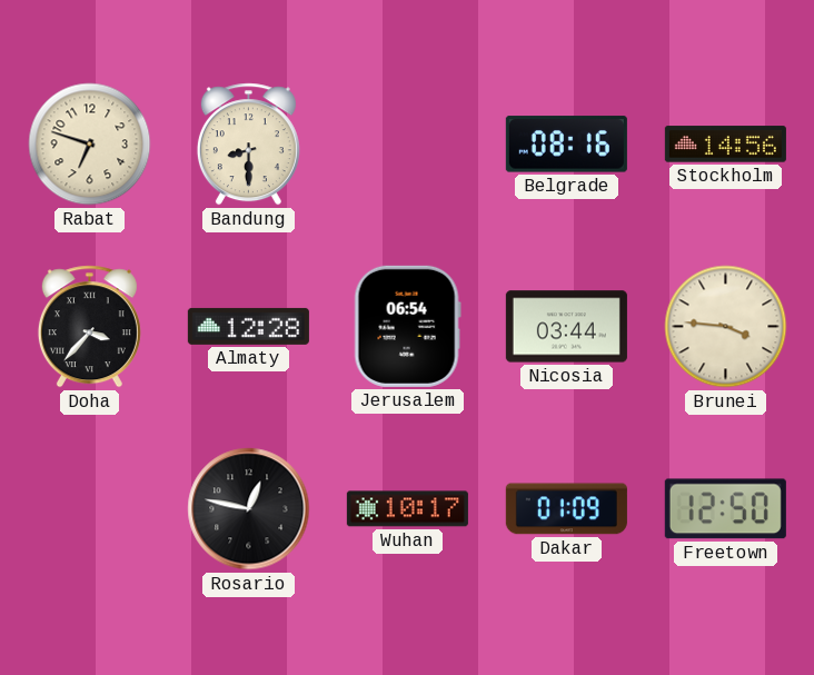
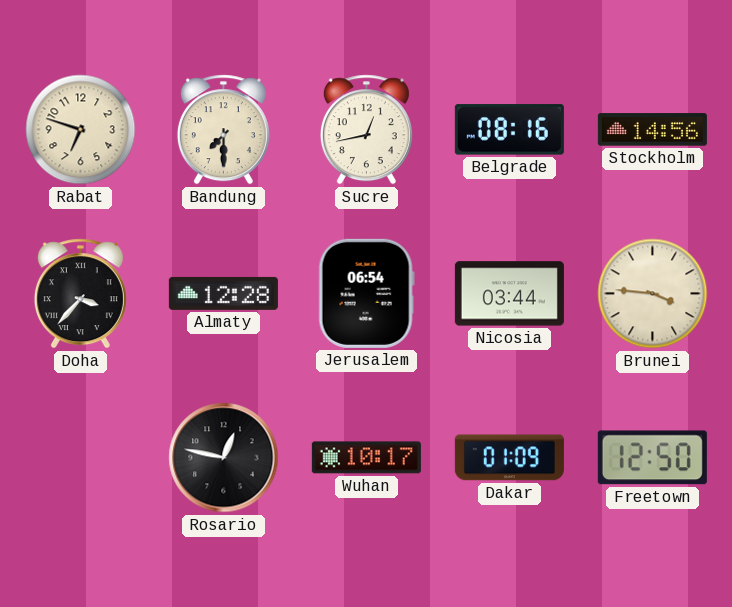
Bandung: 8:30 -> 7:30
Sucre: none -> 12:43
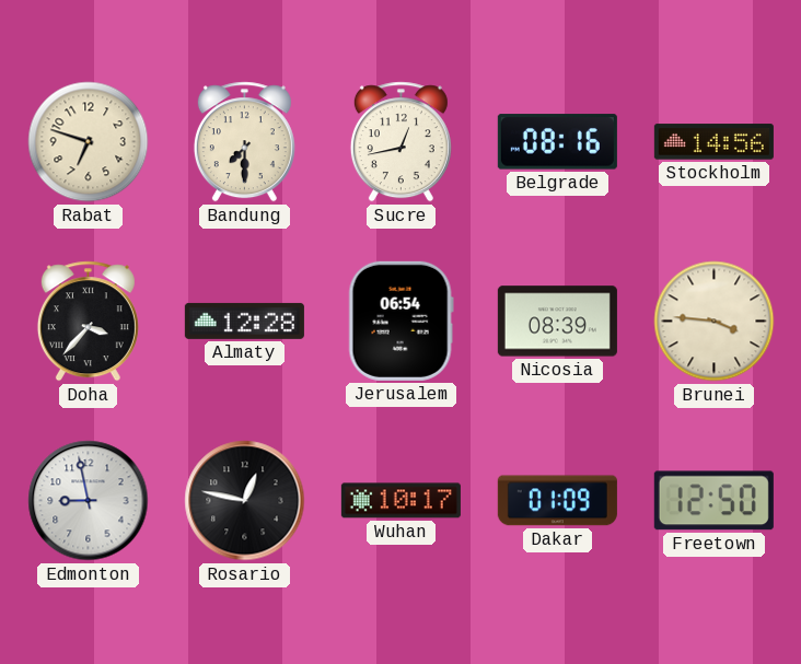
Nicosia: 03:44 -> 08:39
Edmonton: none -> 8:58
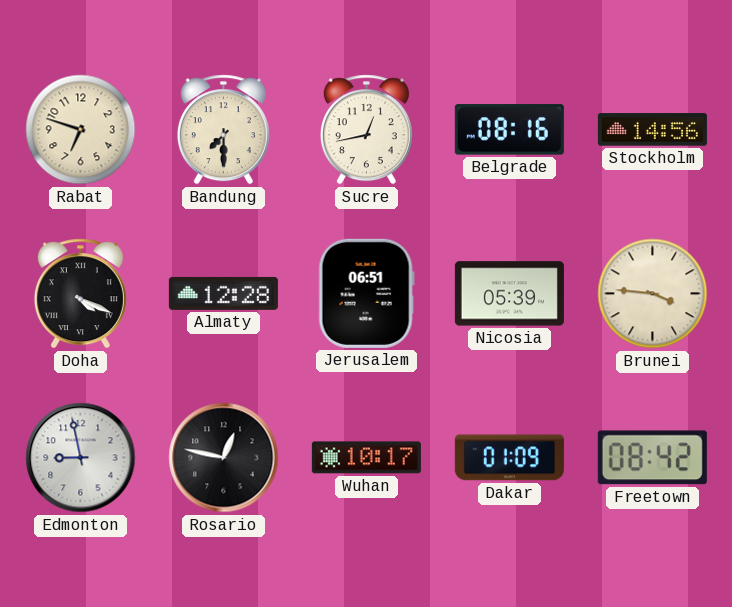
Doha: 3:37 -> 4:19
Jerusalem: 06:54 -> 06:51
Nicosia: 08:39 -> 05:39
Freetown: 12:50 -> 08:42
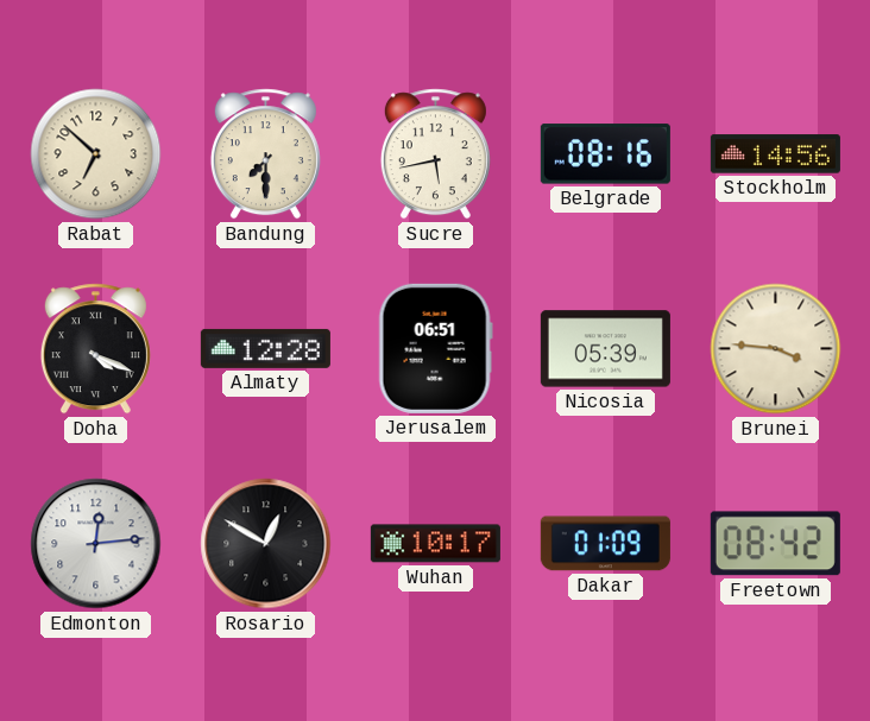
Rabat: 6:48 -> 6:52
Sucre: 12:43 -> 5:43
Edmonton: 8:58 -> 12:14
Rosario: 12:47 -> 12:50
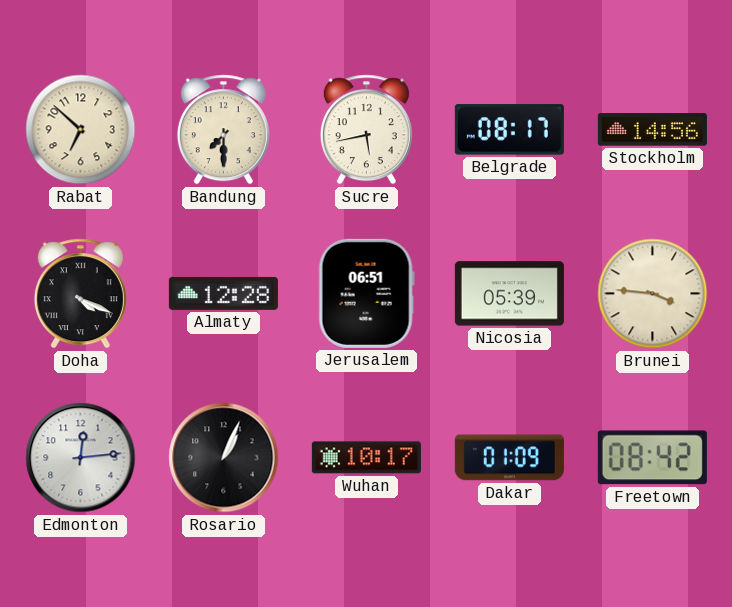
Belgrade: 08:16 -> 08:17
Rosario: 12:50 -> 1:04
